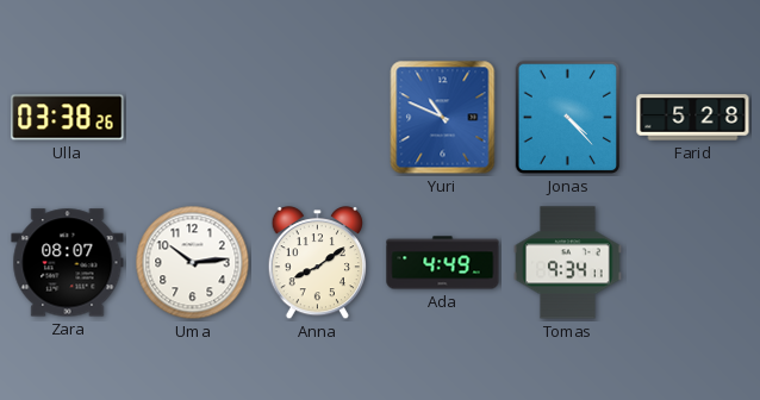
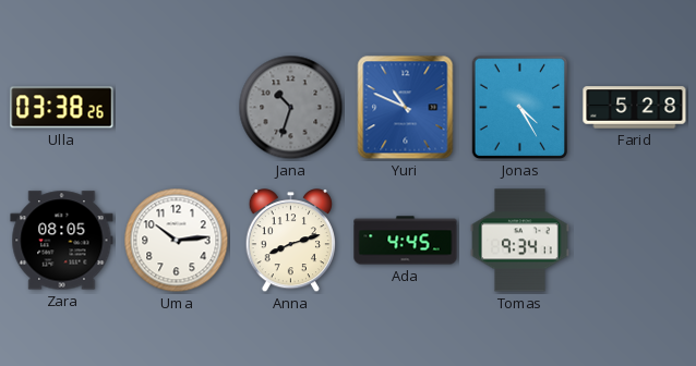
Jana: none -> 10:33
Jonas: 4:23 -> 4:25
Zara: 08:07 -> 08:05
Anna: 8:09 -> 8:12
Ada: 4:49 -> 4:45
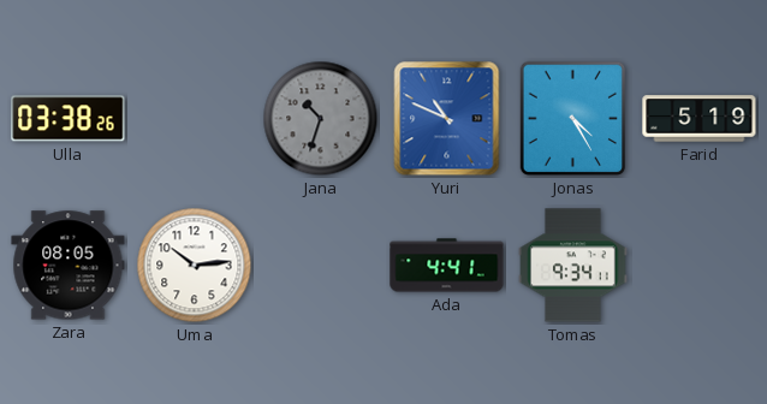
Farid: 5:28 -> 5:19
Anna: 8:12 -> none
Ada: 4:45 -> 4:41
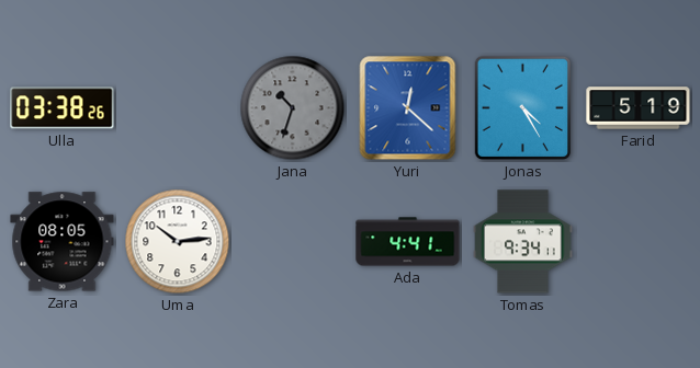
Yuri: 10:49 -> 12:22
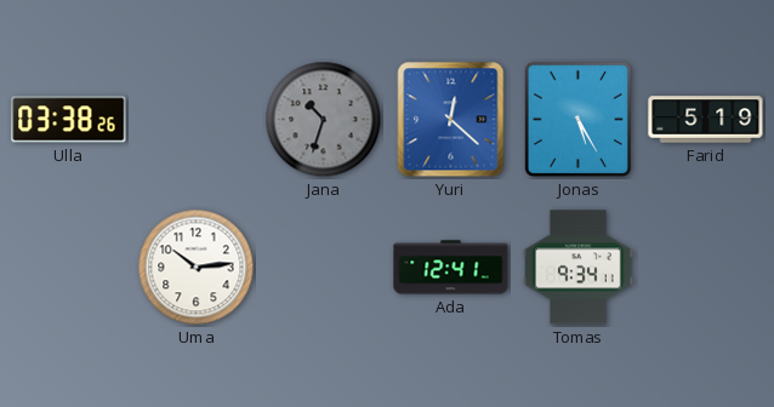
Jonas: 4:25 -> 5:25
Zara: 08:05 -> none
Ada: 4:41 -> 12:41
